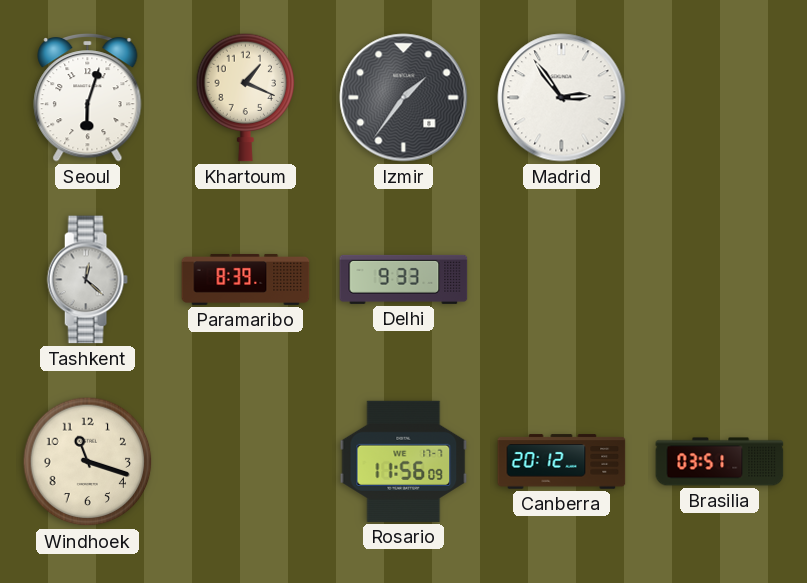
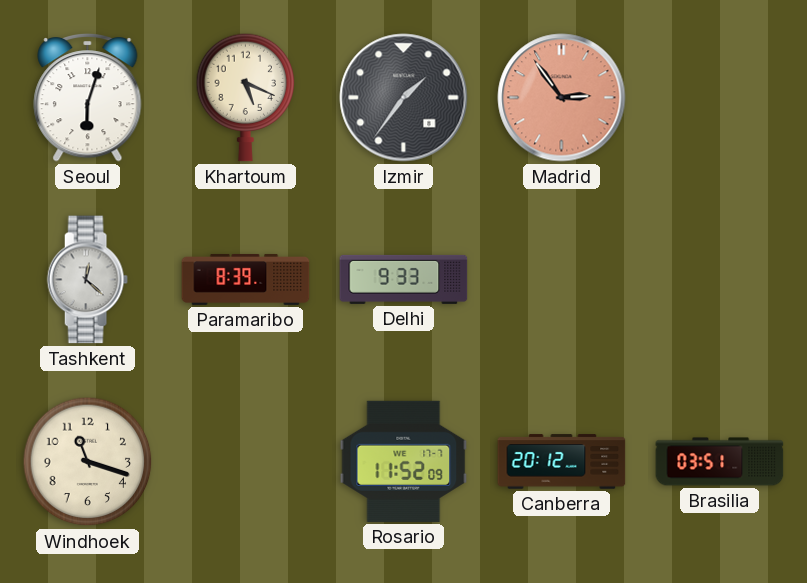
Khartoum: 1:19 -> 5:19
Madrid dial: white -> salmon
Rosario: 11:56 -> 11:52
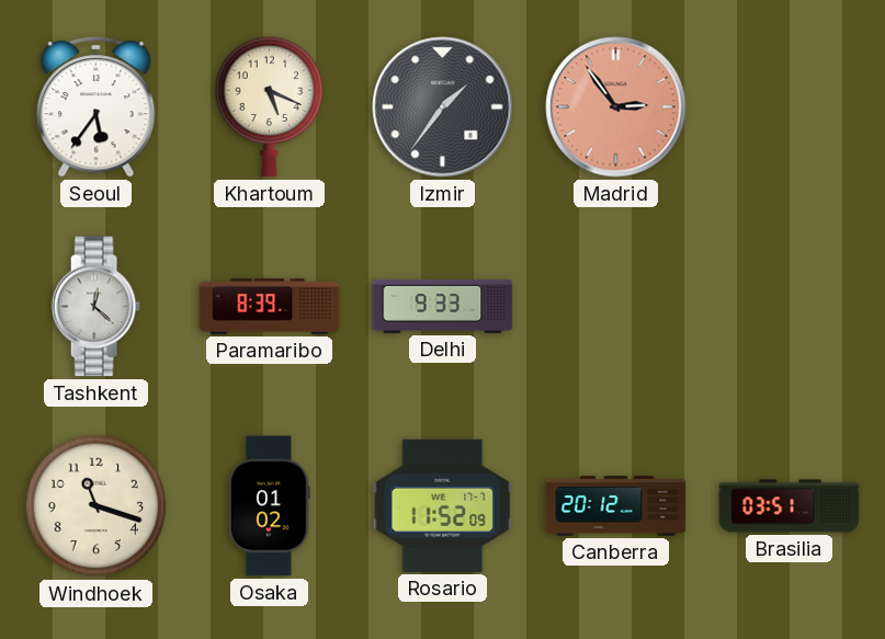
Seoul: 6:03 -> 5:36
Osaka: none -> 01:02
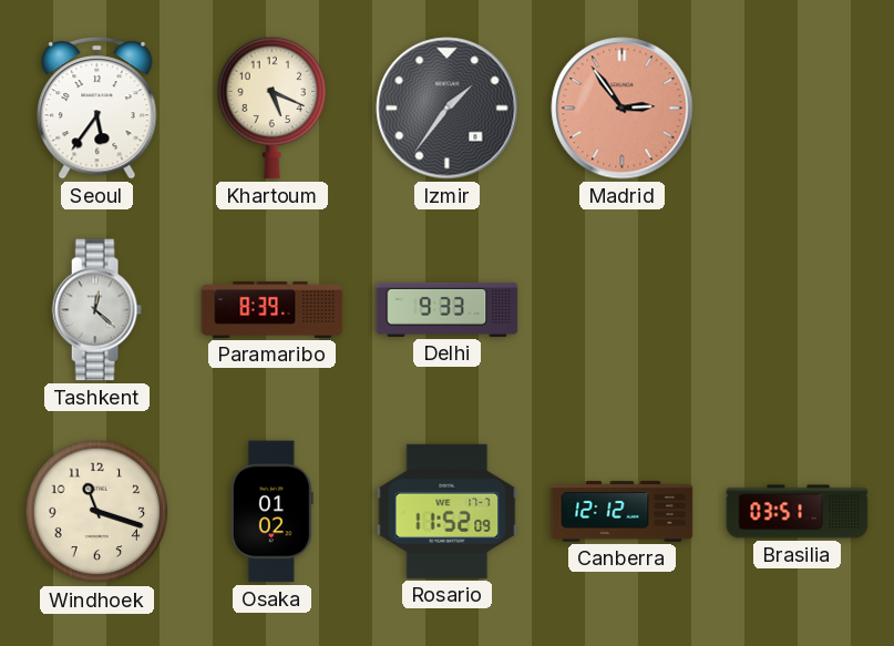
Canberra: 20:12 -> 12:12
